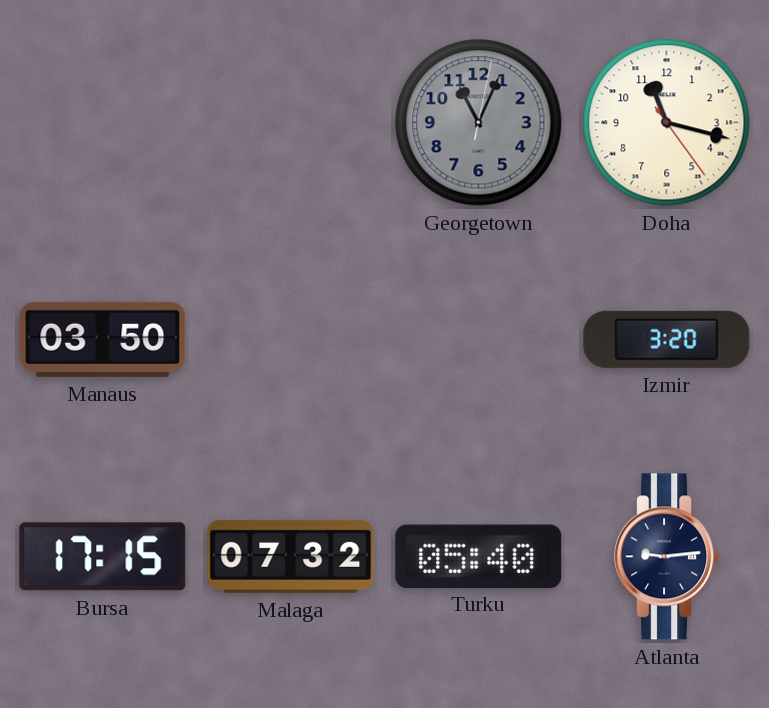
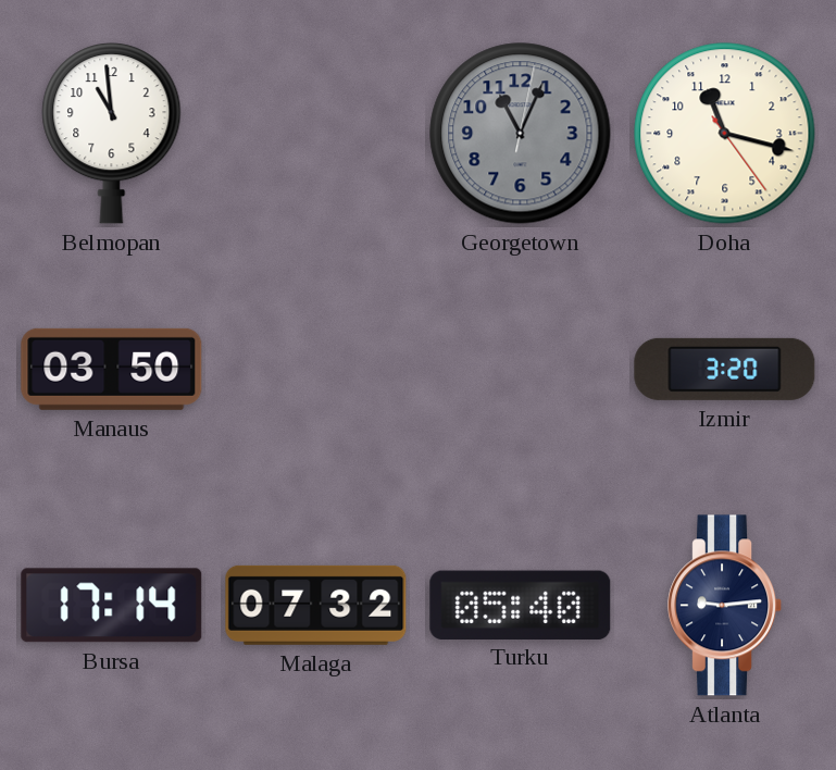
Belmopan: none -> 10:59
Bursa: 17:15 -> 17:14
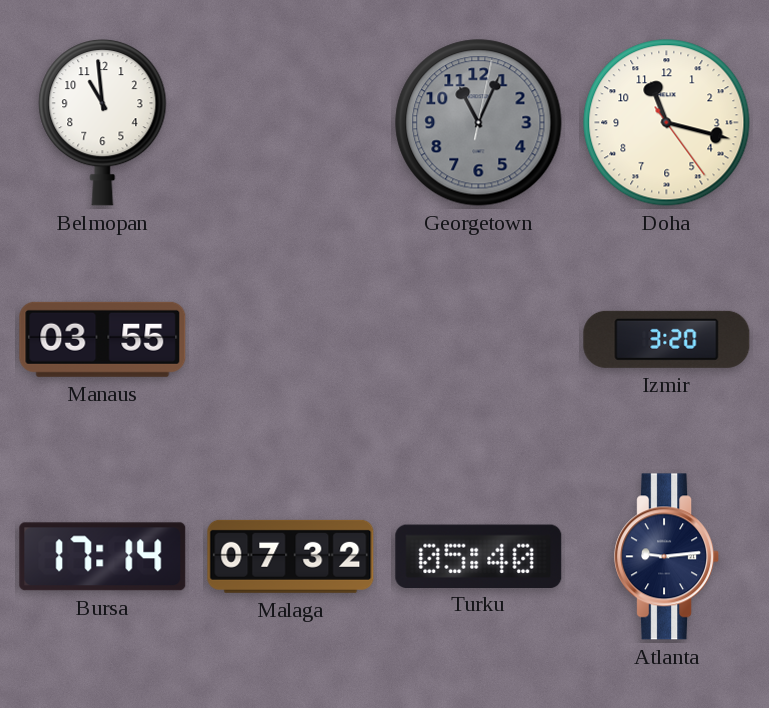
Manaus: 03:50 -> 03:55
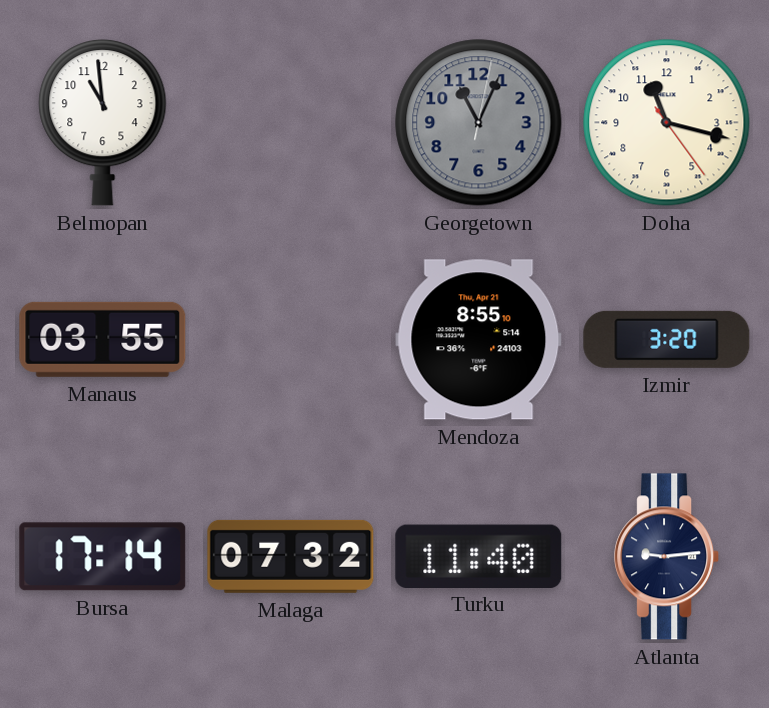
Mendoza: none -> 8:55
Turku: 05:40 -> 11:40
